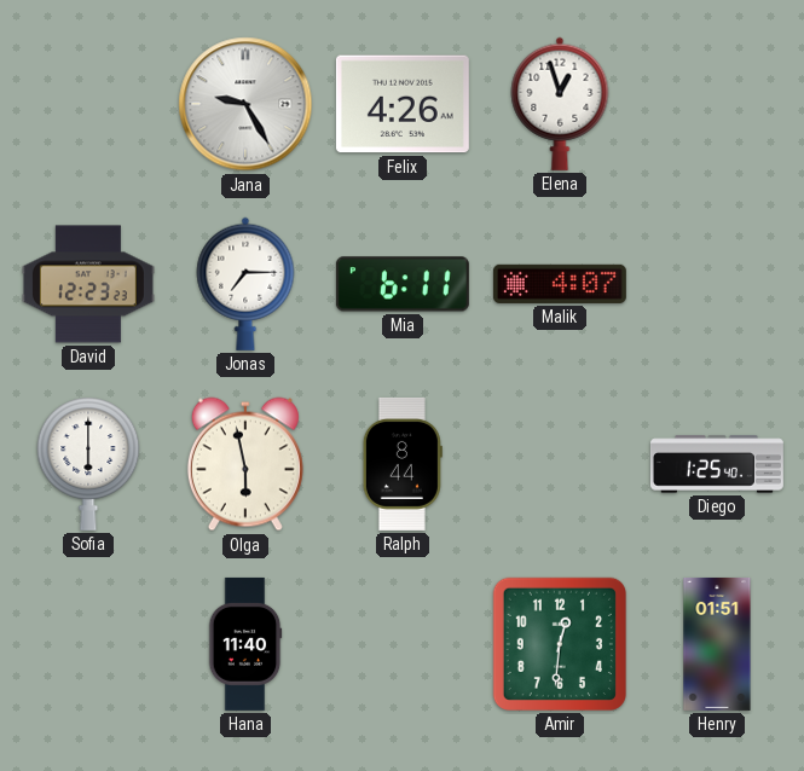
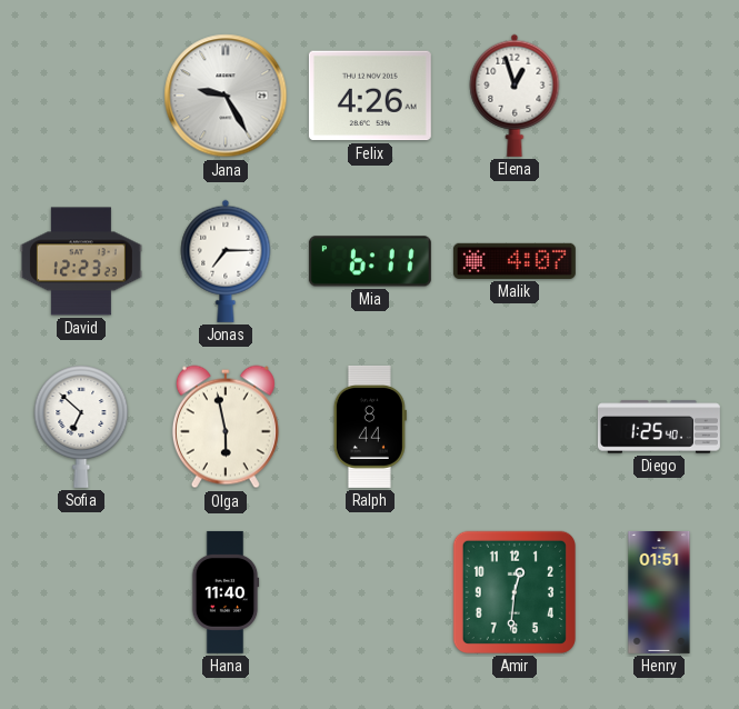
Sofia: 6:00 -> 6:52
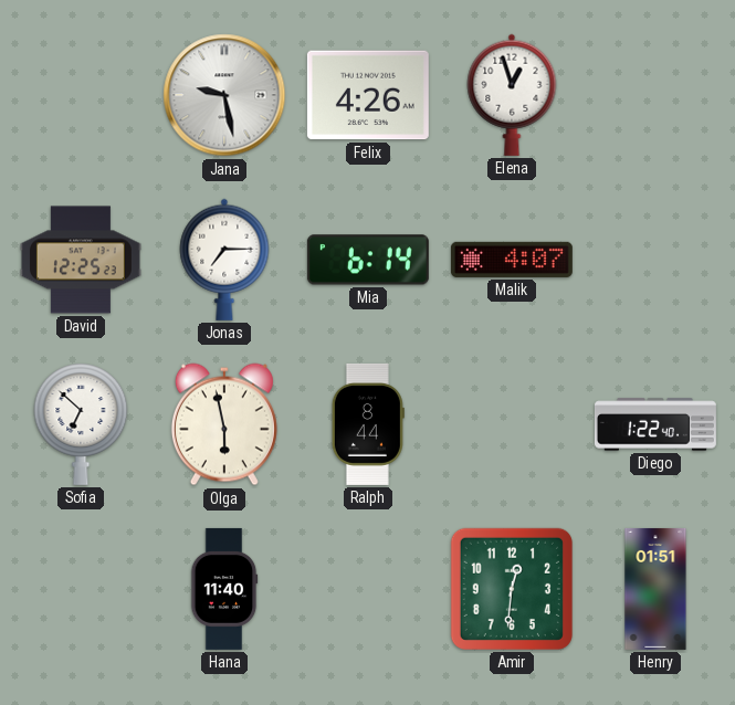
Jana: 9:25 -> 9:28
David: 12:23 -> 12:25
Mia: 6:11 -> 6:14
Diego: 1:25 -> 1:22
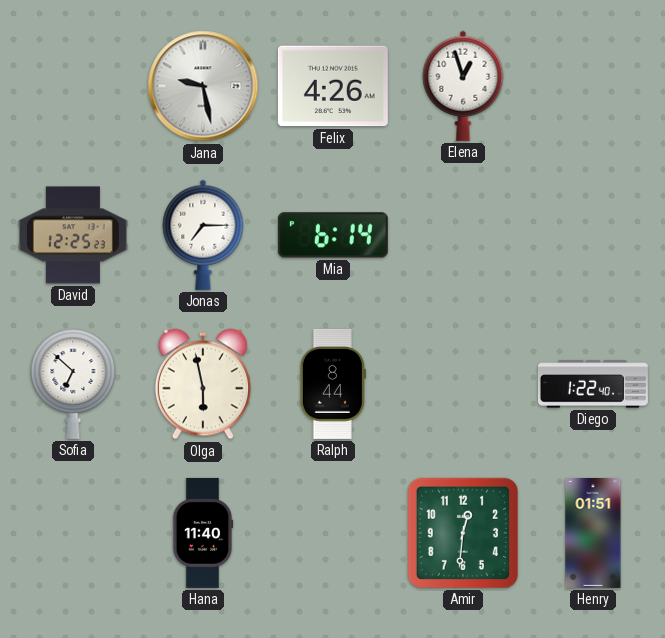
Malik: 4:07 -> none
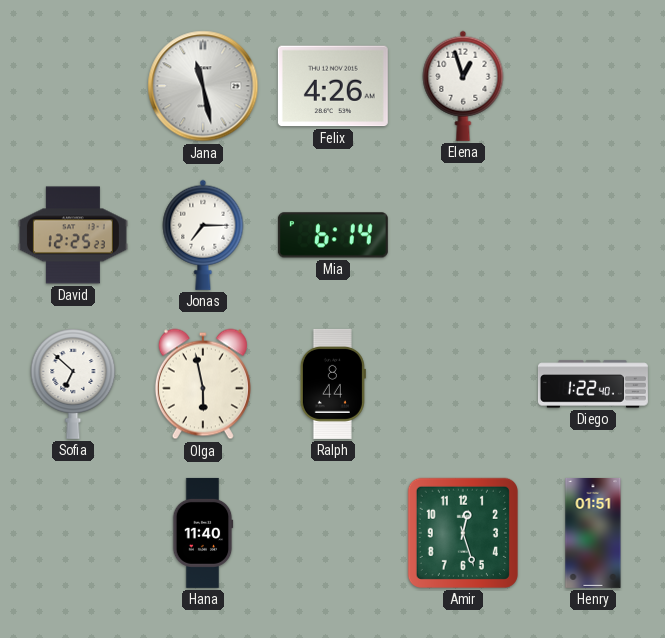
Jana: 9:28 -> 11:28
Amir: 12:31 -> 12:27
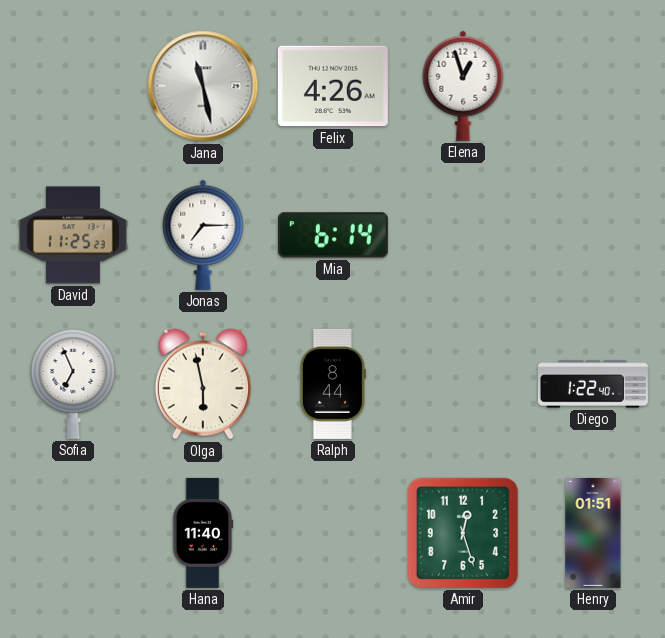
David: 12:25 -> 11:25
Sofia: 6:52 -> 6:56
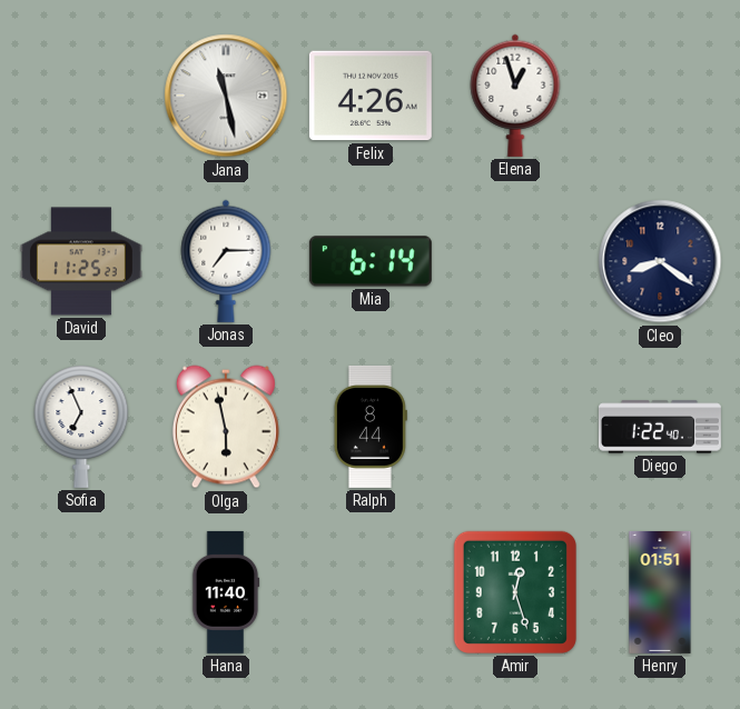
Cleo: none -> 8:21
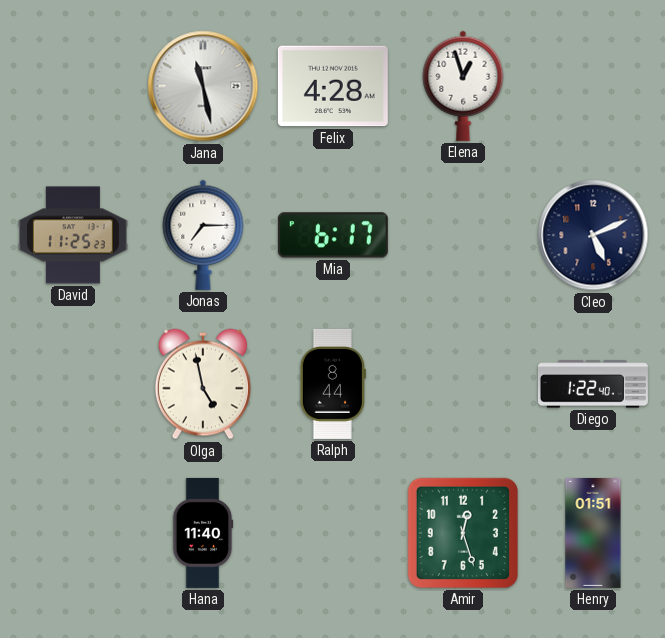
Felix: 4:26 -> 4:28
Mia: 6:14 -> 6:17
Cleo: 8:21 -> 5:11
Sofia: 6:56 -> none
Olga: 5:58 -> 4:58
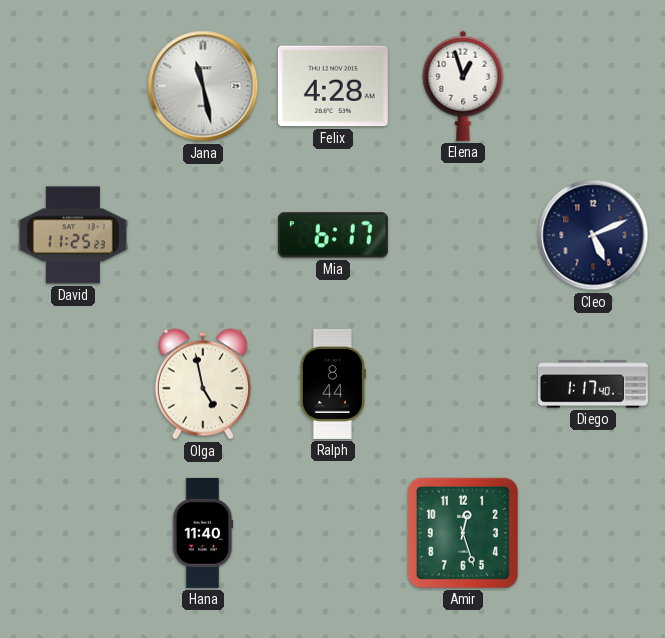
Jonas: 7:15 -> none
Diego: 1:22 -> 1:17
Henry: 01:51 -> none
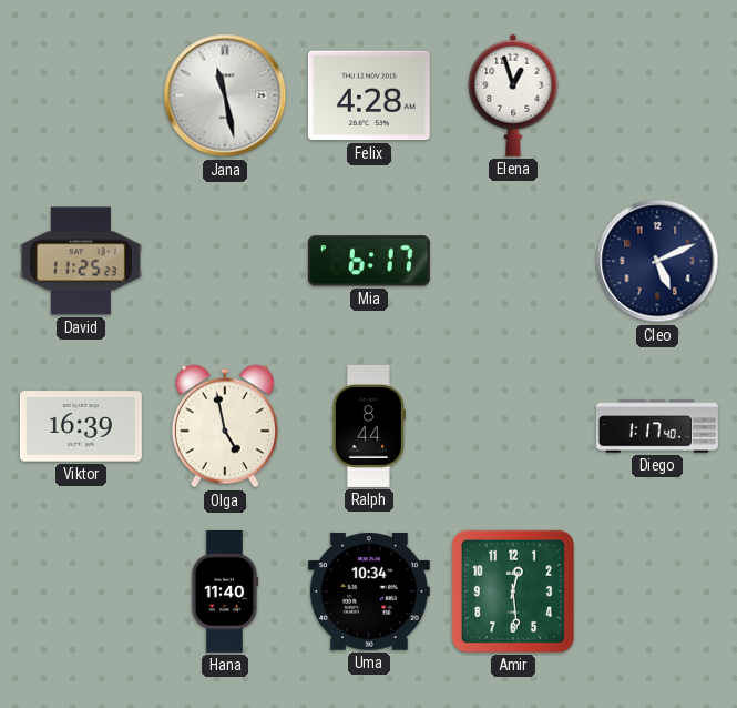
Viktor: none -> 16:39
Uma: none -> 10:34
Amir: 12:27 -> 12:29
